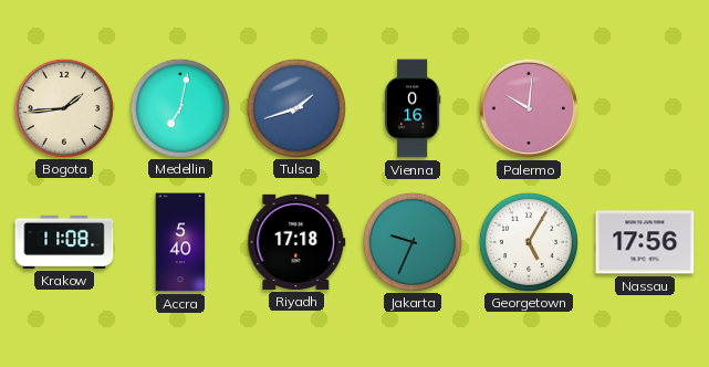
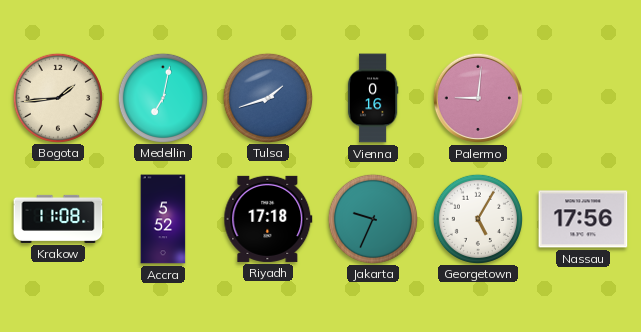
Palermo: 10:01 -> 9:01
Accra: 5:40 -> 5:52
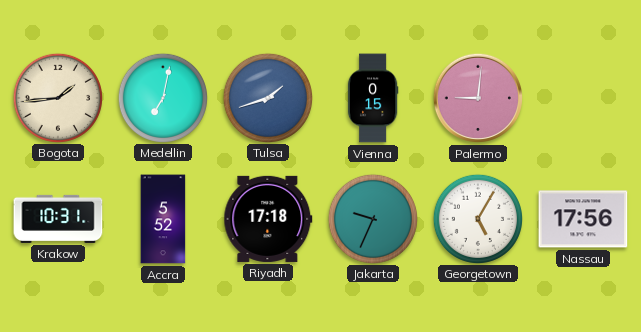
Vienna: 0:16 -> 0:15
Krakow: 11:08 -> 10:31
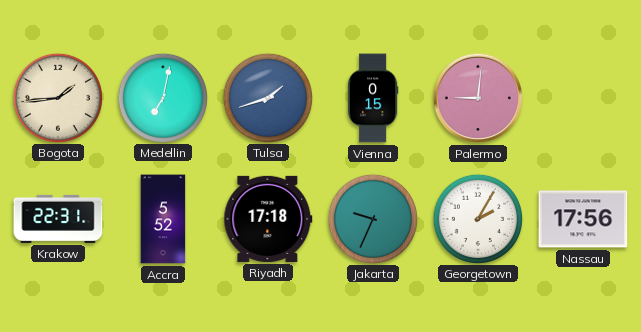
Krakow: 10:31 -> 22:31
Georgetown: 5:05 -> 2:05
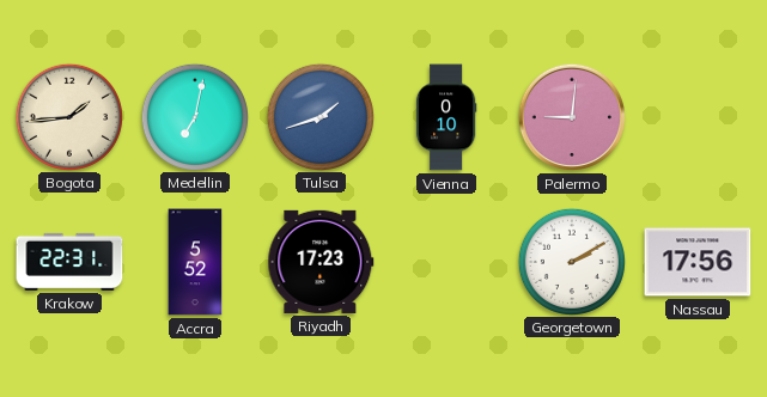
Vienna: 0:15 -> 0:10
Riyadh: 17:18 -> 17:23
Jakarta: 9:34 -> none
Georgetown: 2:05 -> 2:10
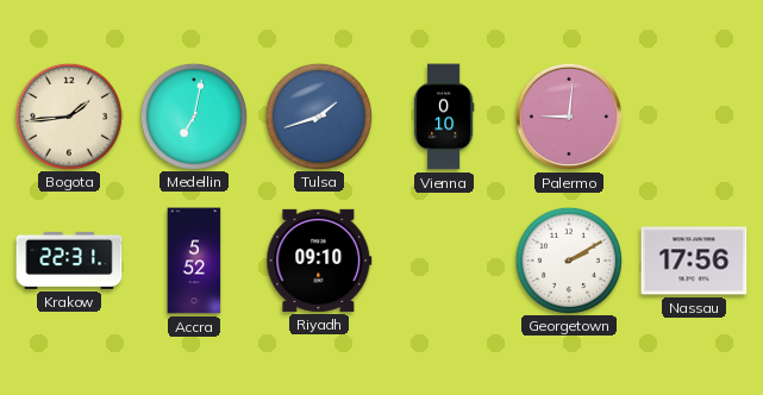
Riyadh: 17:23 -> 09:10
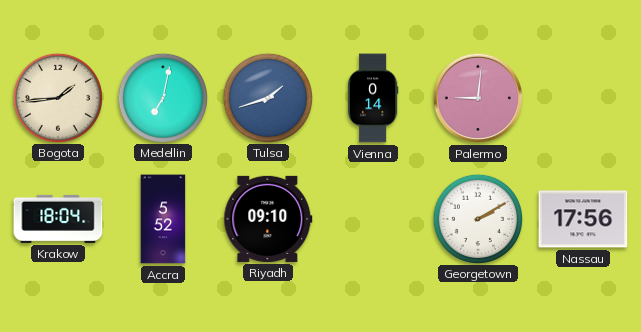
Vienna: 0:10 -> 0:14
Krakow: 22:31 -> 18:04
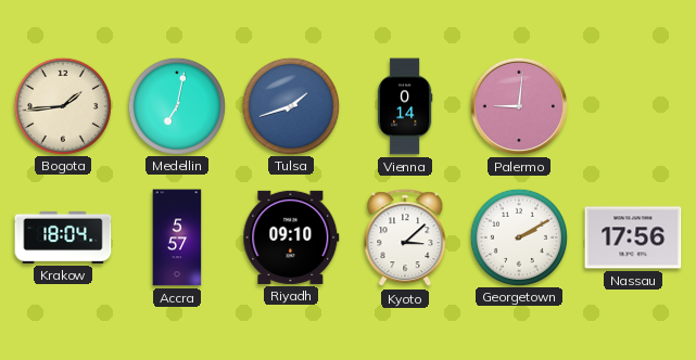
Accra: 5:52 -> 5:57
Kyoto: none -> 3:08
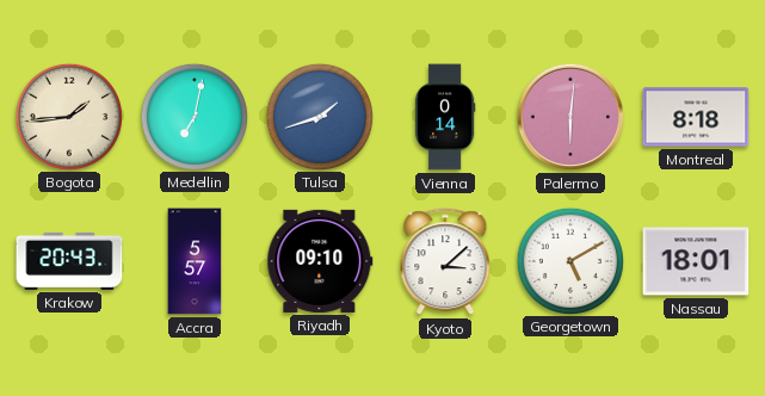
Palermo: 9:01 -> 6:01
Montreal: none -> 8:18
Krakow: 18:04 -> 20:43
Georgetown: 2:10 -> 5:10
Nassau: 17:56 -> 18:01
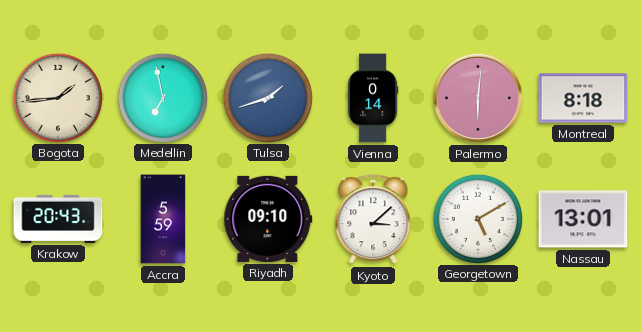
Medellin: 7:02 -> 6:58
Accra: 5:57 -> 5:59
Nassau: 18:01 -> 13:01
